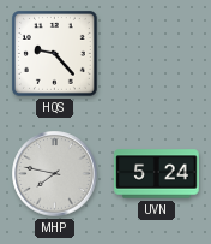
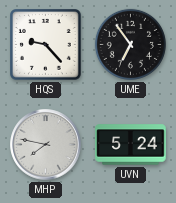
UME: none -> 6:54
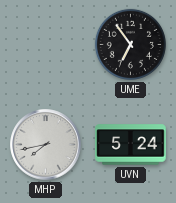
HQS: 9:23 -> none
MHP: 7:47 -> 7:43
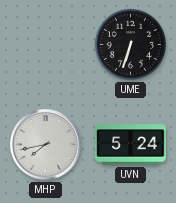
UME: 6:54 -> 6:33
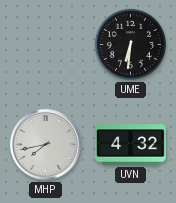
UME: 6:33 -> 6:31
UVN: 5:24 -> 4:32
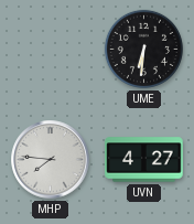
MHP: 7:43 -> 7:46
UVN: 4:32 -> 4:27
